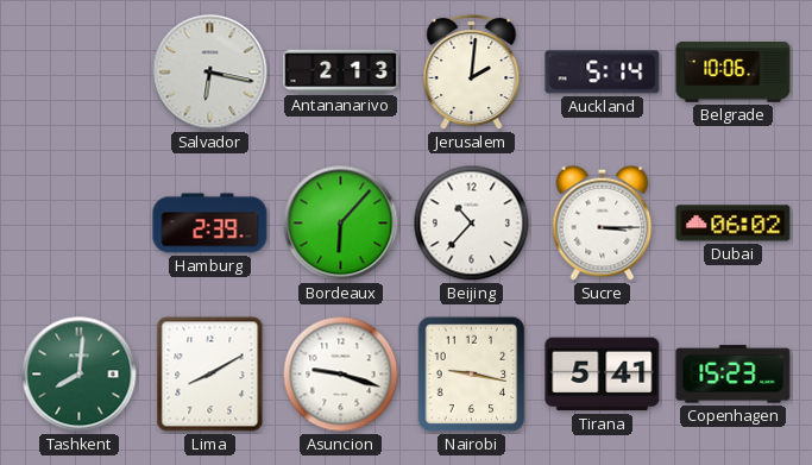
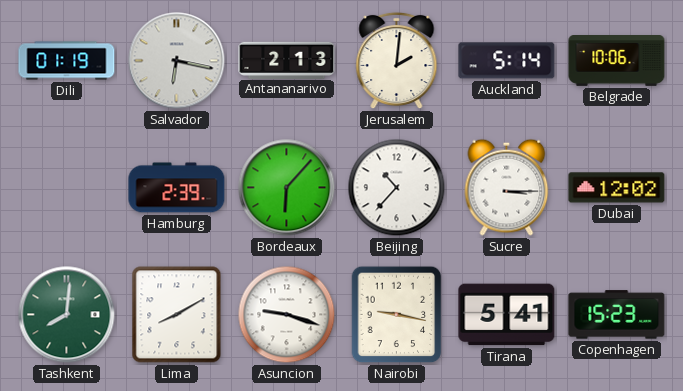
Dili: none -> 01:19
Dubai: 06:02 -> 12:02
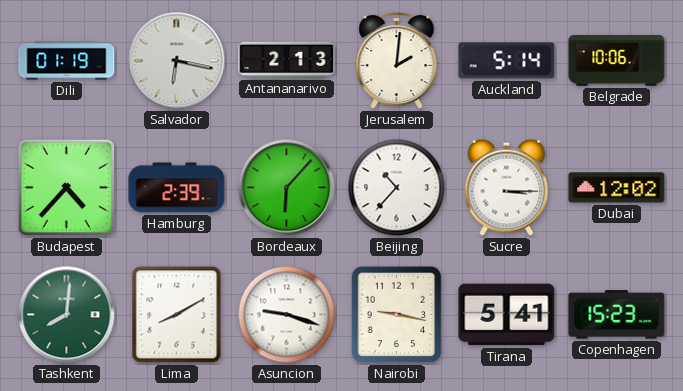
Budapest: none -> 4:37
